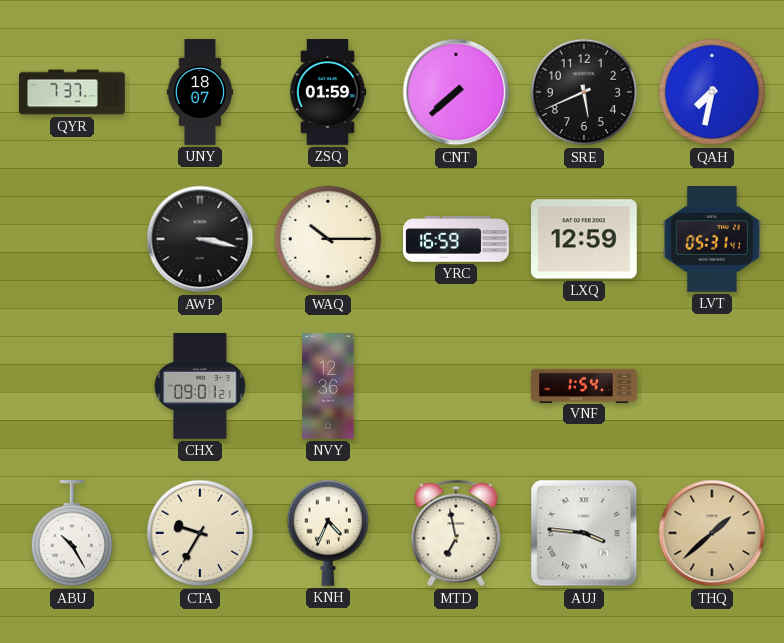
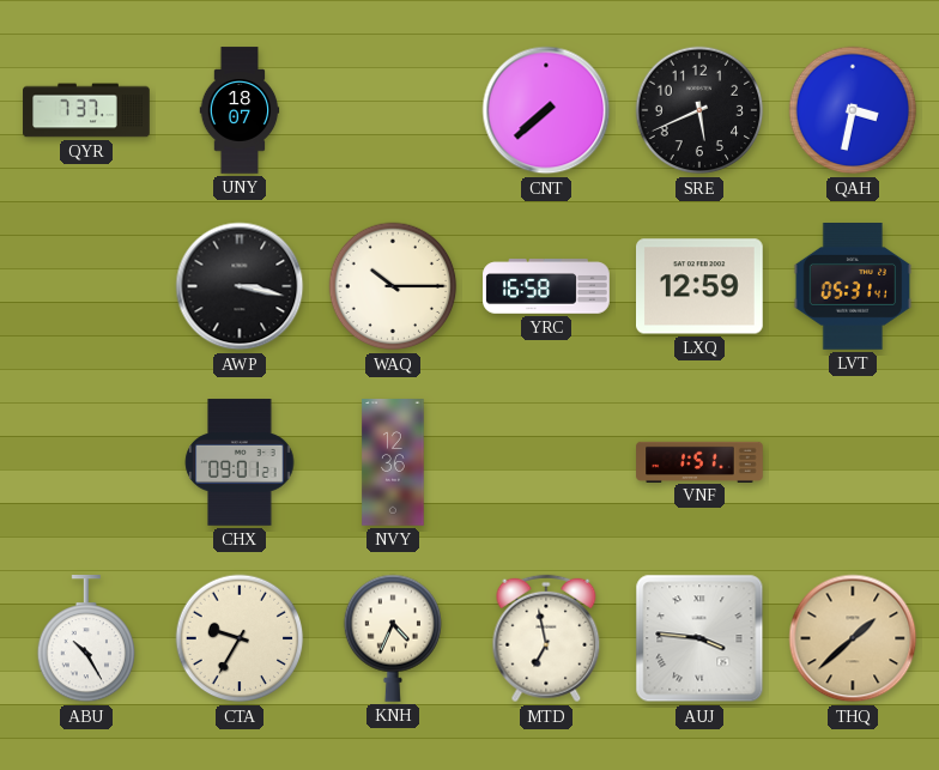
ZSQ: 01:59 -> none
QAH: 7:32 -> 3:32
YRC: 16:59 -> 16:58
VNF: 1:54 -> 1:51
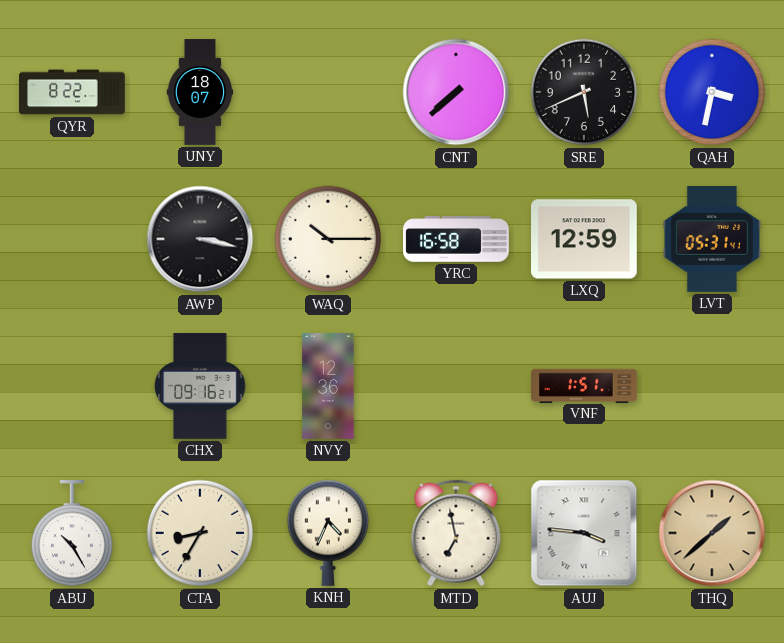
QYR: 7:37 -> 8:22
CHX: 09:01 -> 09:16
CTA: 9:35 -> 8:35
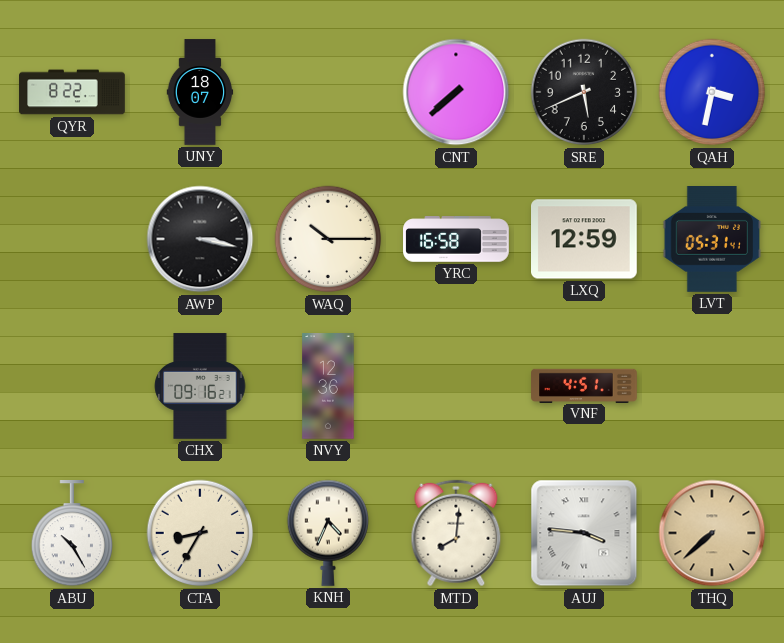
VNF: 1:51 -> 4:51
MTD: 6:58 -> 8:01
THQ: 1:38 -> 7:38
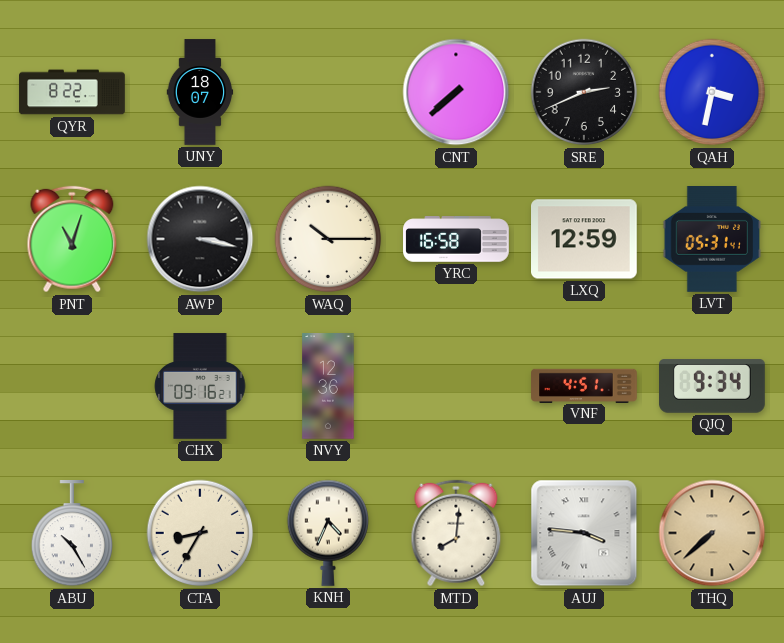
SRE: 5:41 -> 2:41
PNT: none -> 11:03
QJQ: none -> 9:34
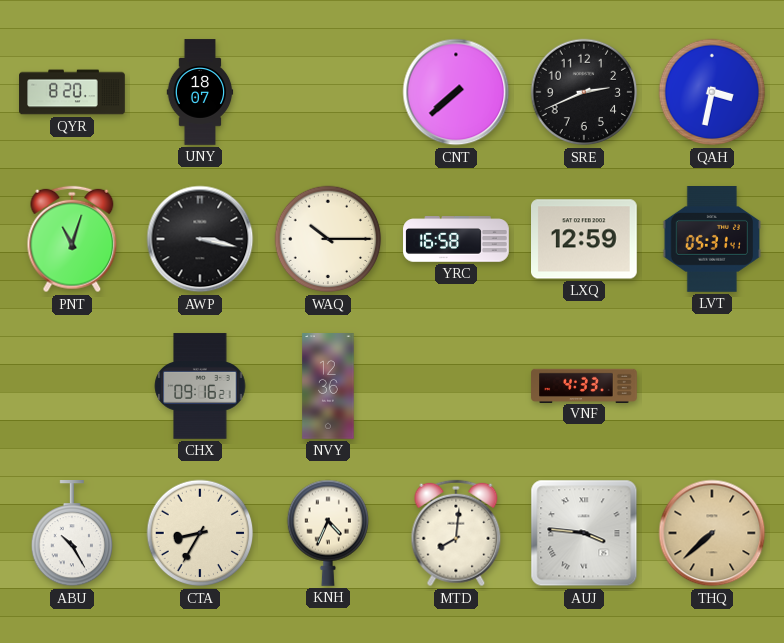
QYR: 8:22 -> 8:20
VNF: 4:51 -> 4:33
QJQ: 9:34 -> none
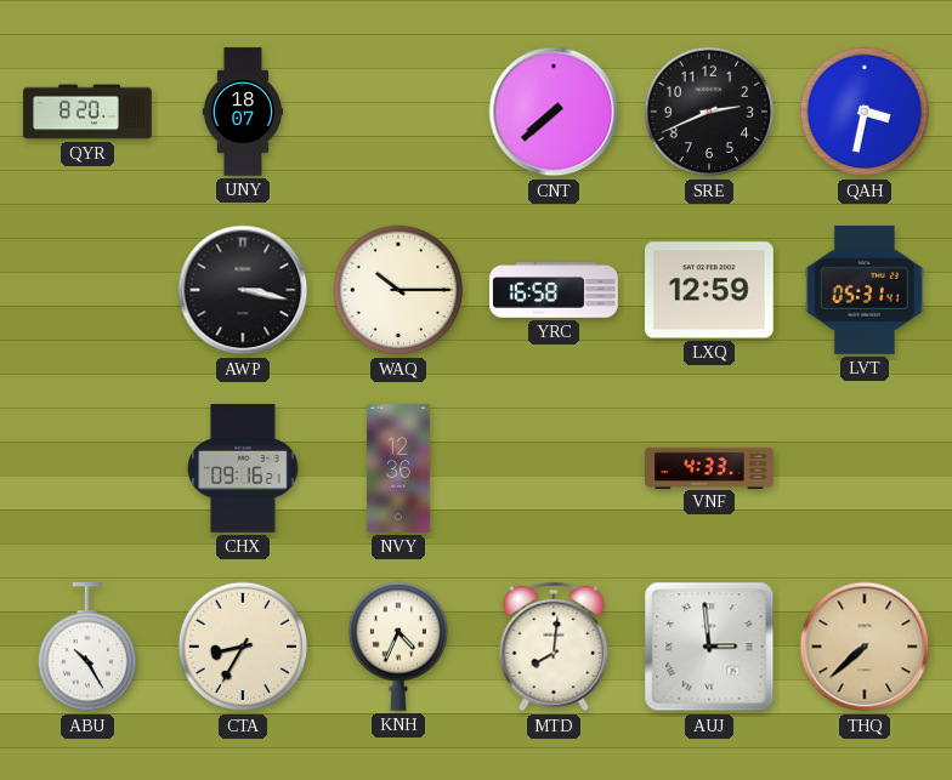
PNT: 11:03 -> none
AUJ: 3:46 -> 2:59
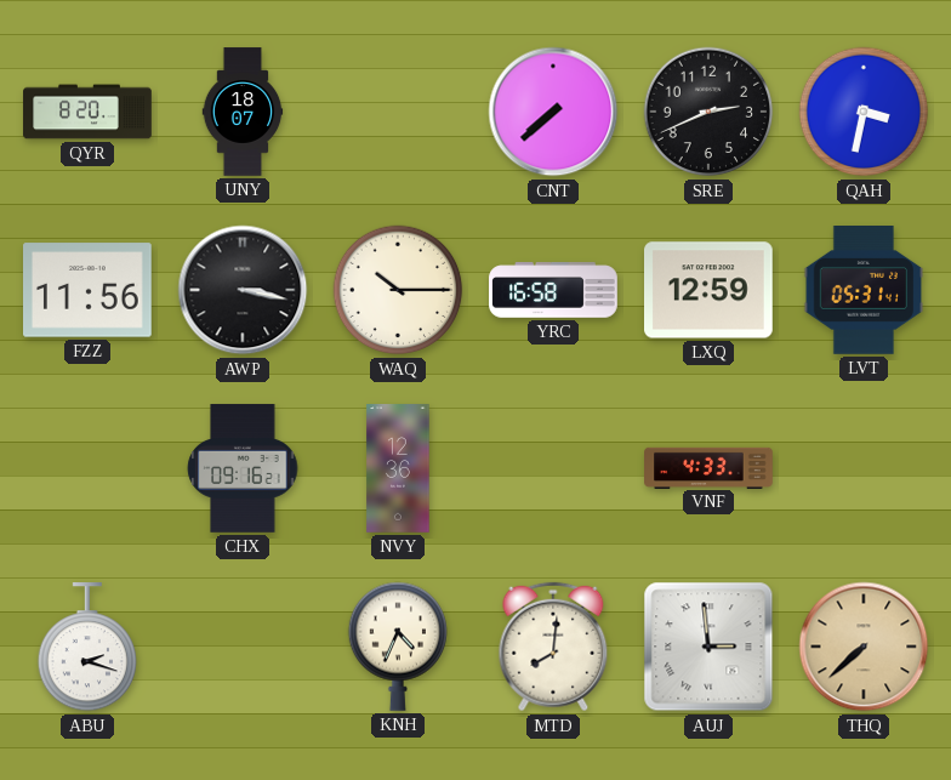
FZZ: none -> 11:56
ABU: 10:25 -> 2:18
CTA: 8:35 -> none
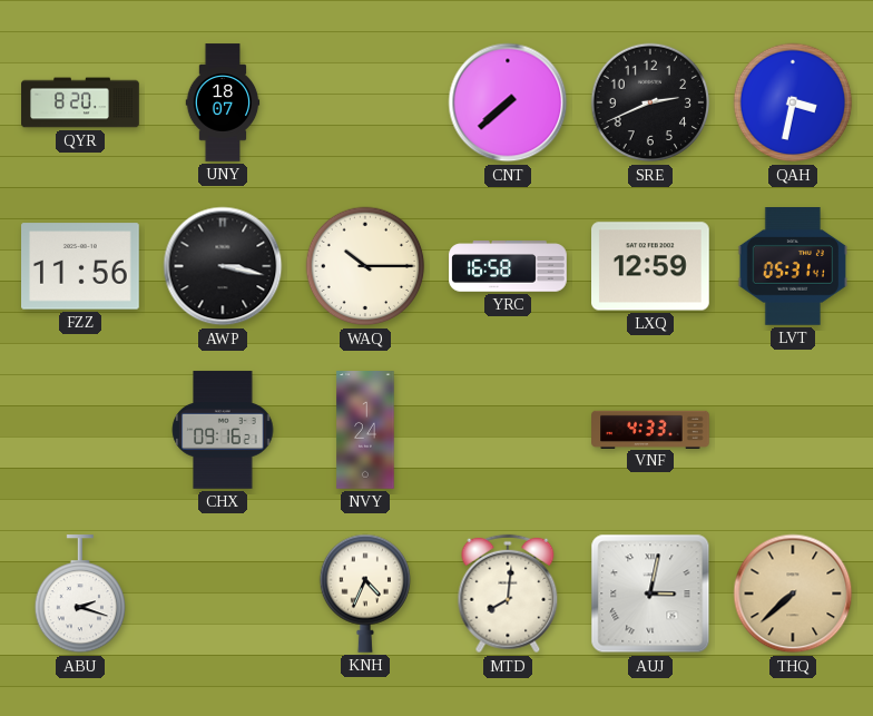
NVY: 12:36 -> 1:24
AUJ: 2:59 -> 3:02
